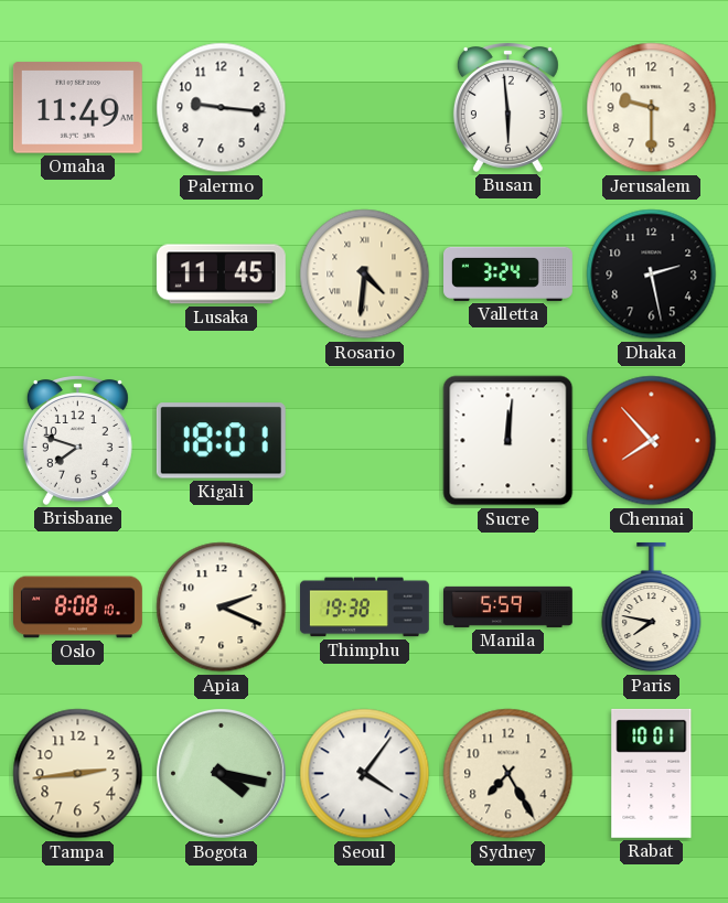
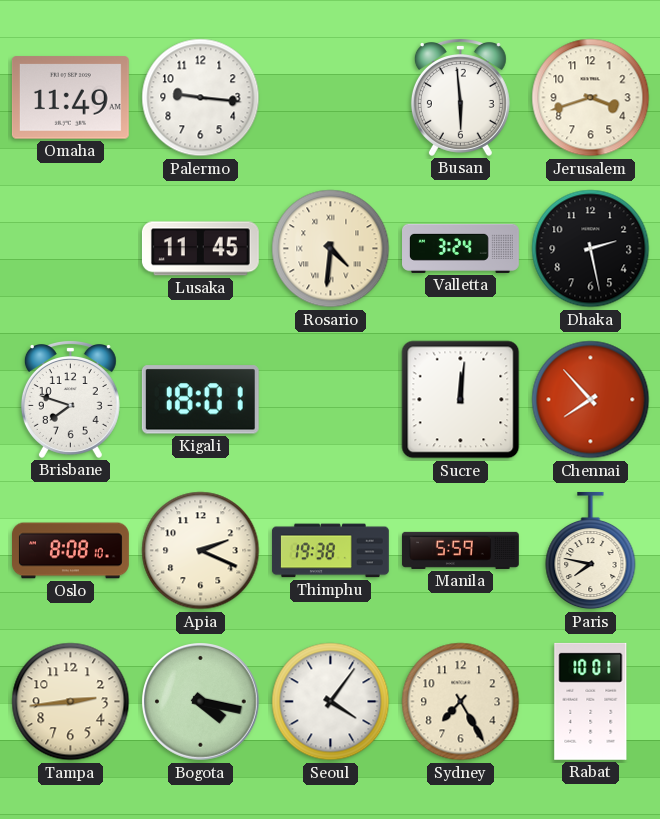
Jerusalem: 9:30 -> 3:42
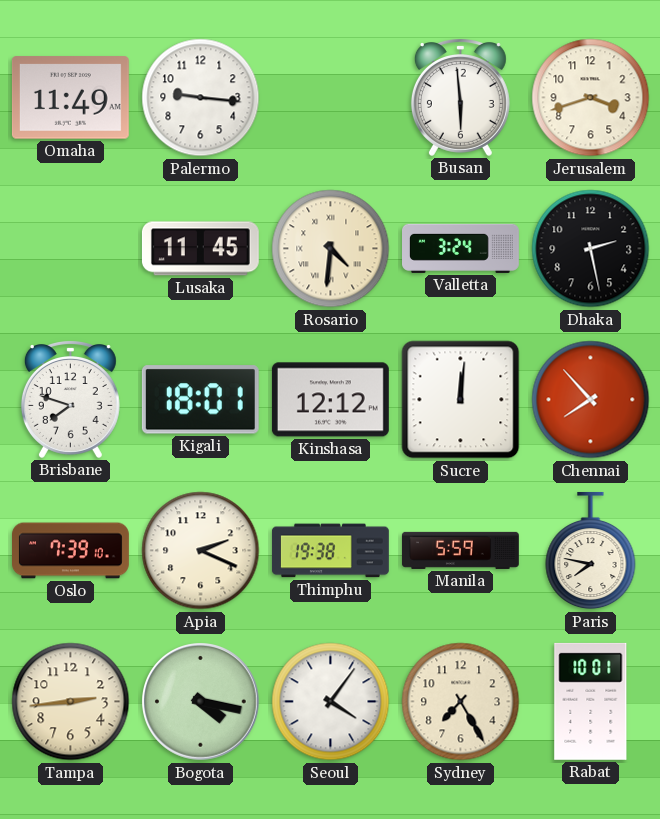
Kinshasa: none -> 12:12
Oslo: 8:08 -> 7:39
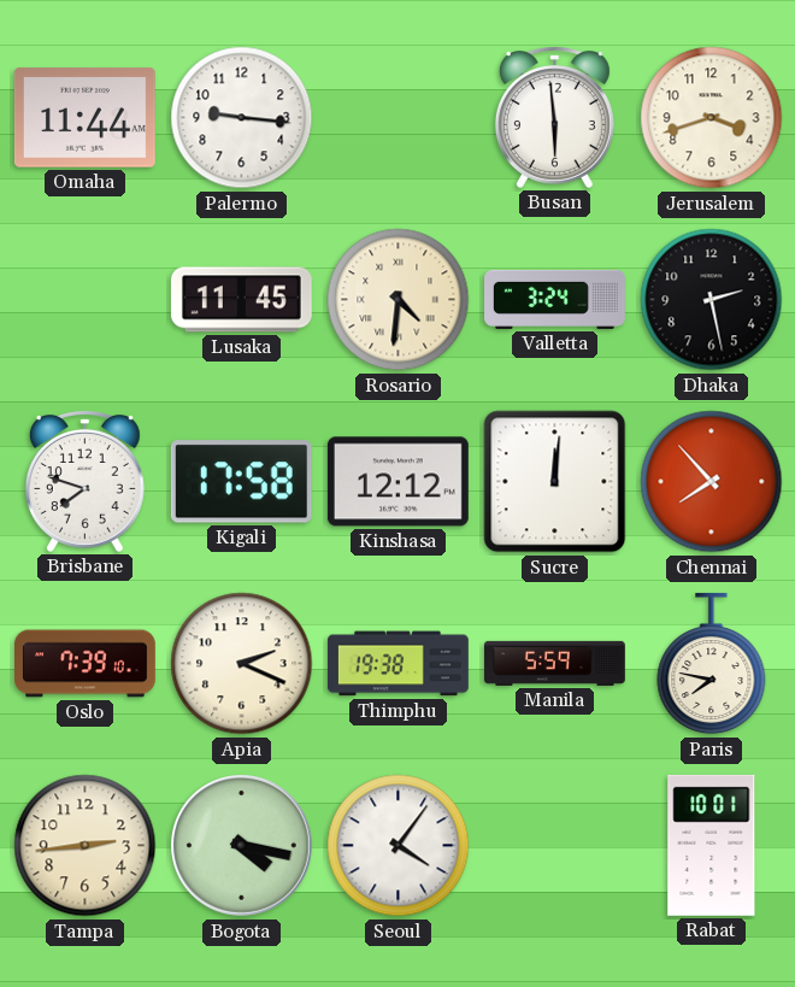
Omaha: 11:49 -> 11:44
Kigali: 18:01 -> 17:58
Sydney: 7:25 -> none
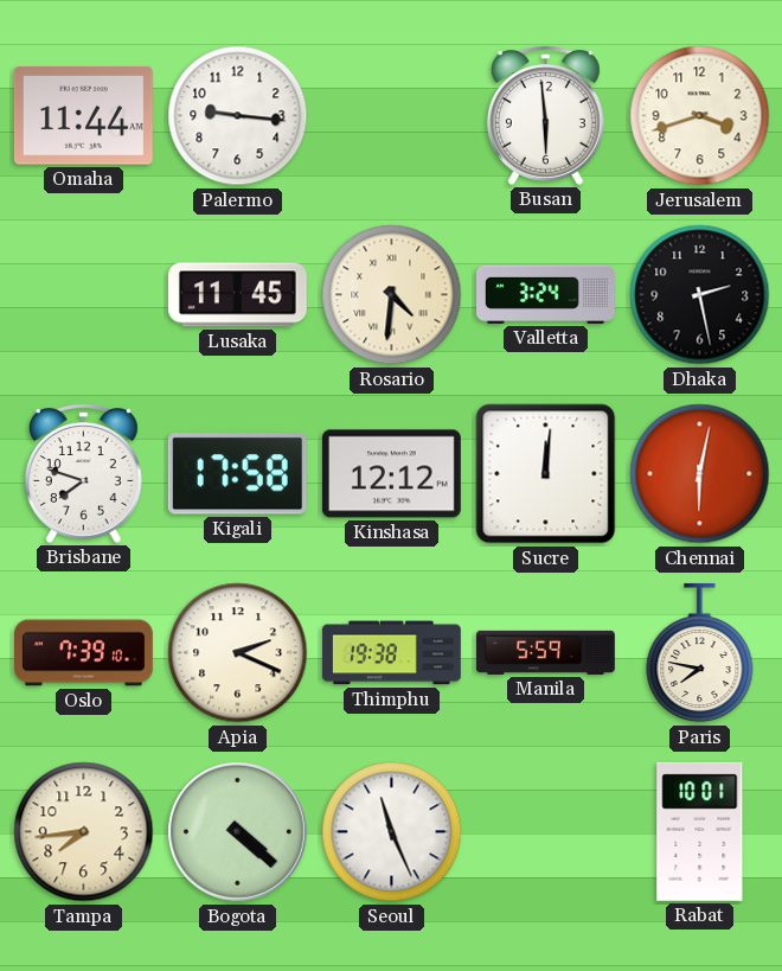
Chennai: 7:53 -> 6:02
Tampa: 2:44 -> 7:44
Bogota: 4:17 -> 4:22
Seoul: 4:06 -> 11:26
